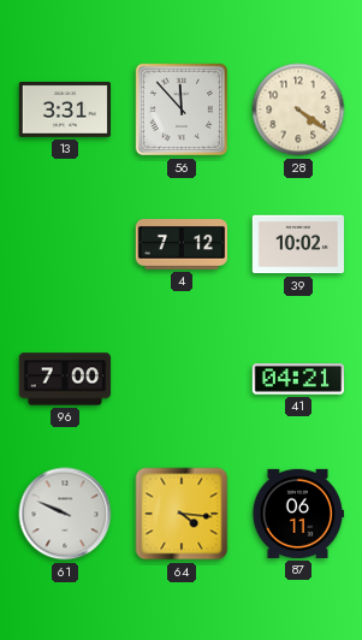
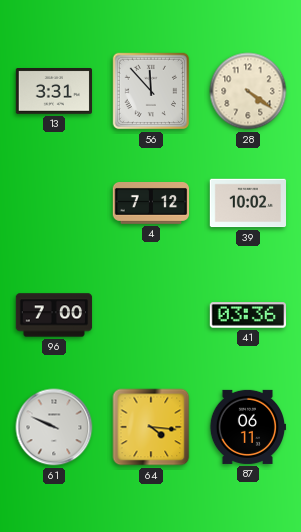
41: 04:21 -> 03:36
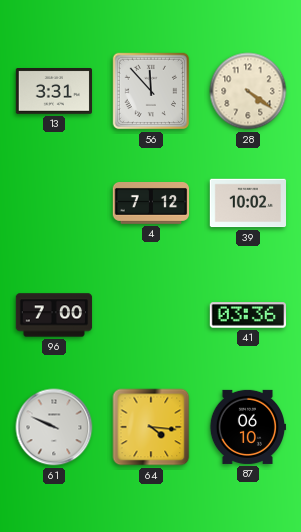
87: 06:11 -> 06:10
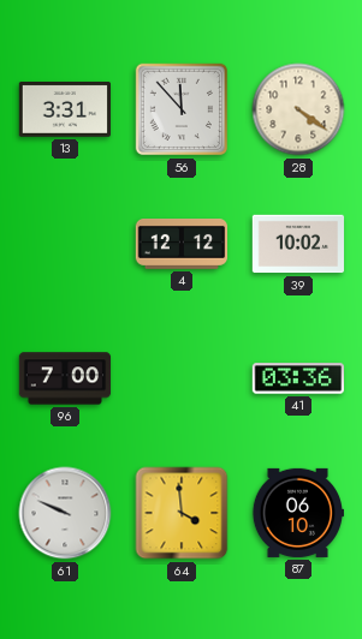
4: 7:12 -> 12:12
64: 4:16 -> 3:59
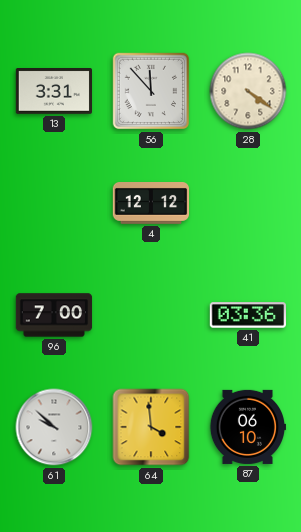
39: 10:02 -> none
61: 9:49 -> 9:52
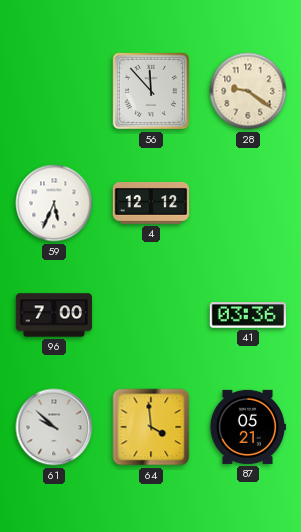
13: 3:31 -> none
28: 4:21 -> 9:21
59: none -> 5:34
87: 06:10 -> 05:21
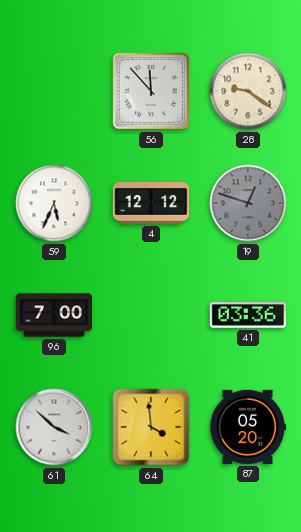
19: none -> 12:48
61: 9:52 -> 3:52
87: 05:21 -> 05:20
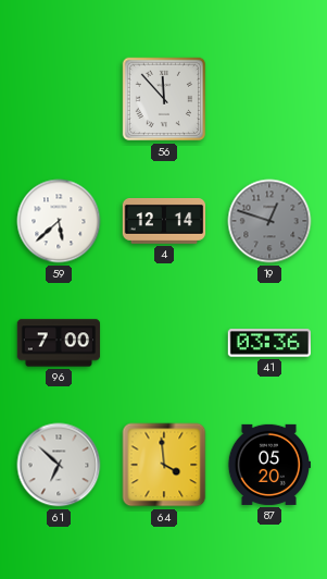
28: 9:21 -> none
59: 5:34 -> 5:38
4: 12:12 -> 12:14
61: 3:52 -> 6:52
